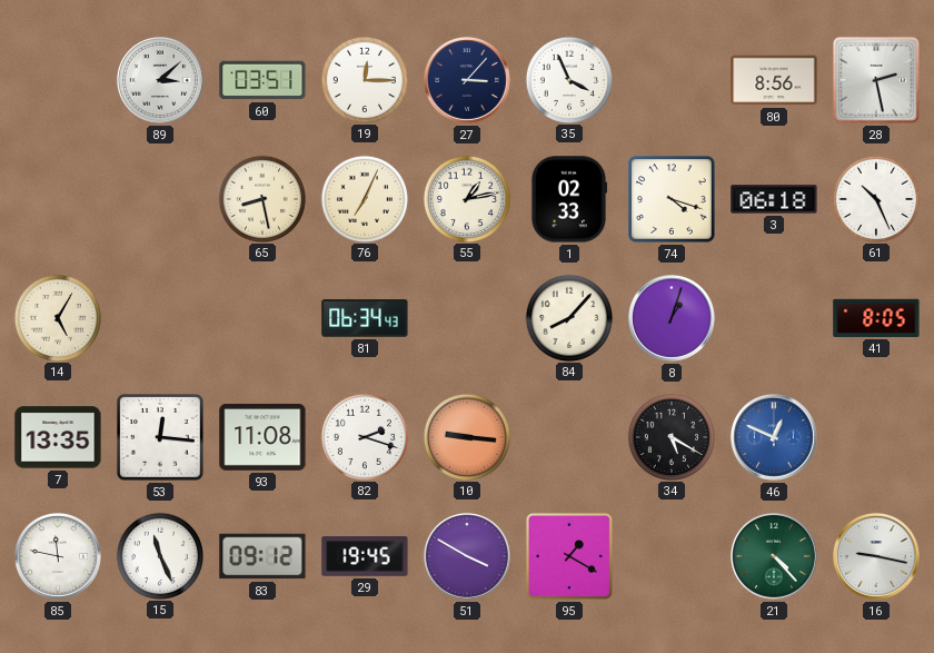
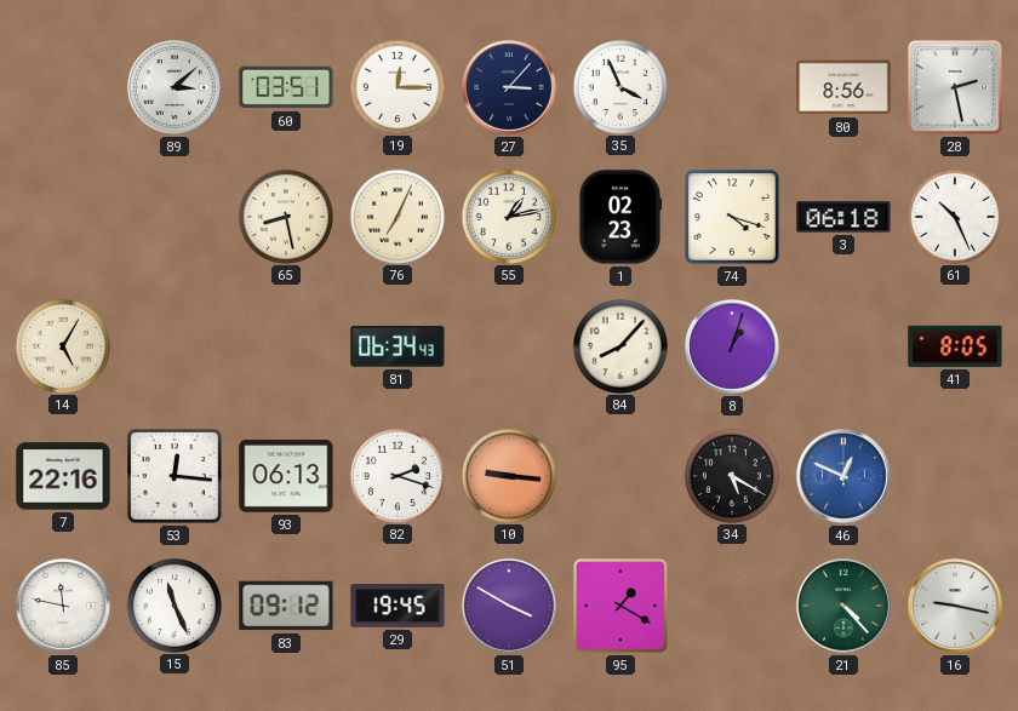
1: 02:33 -> 02:23
7: 13:35 -> 22:16
93: 11:08 -> 06:13
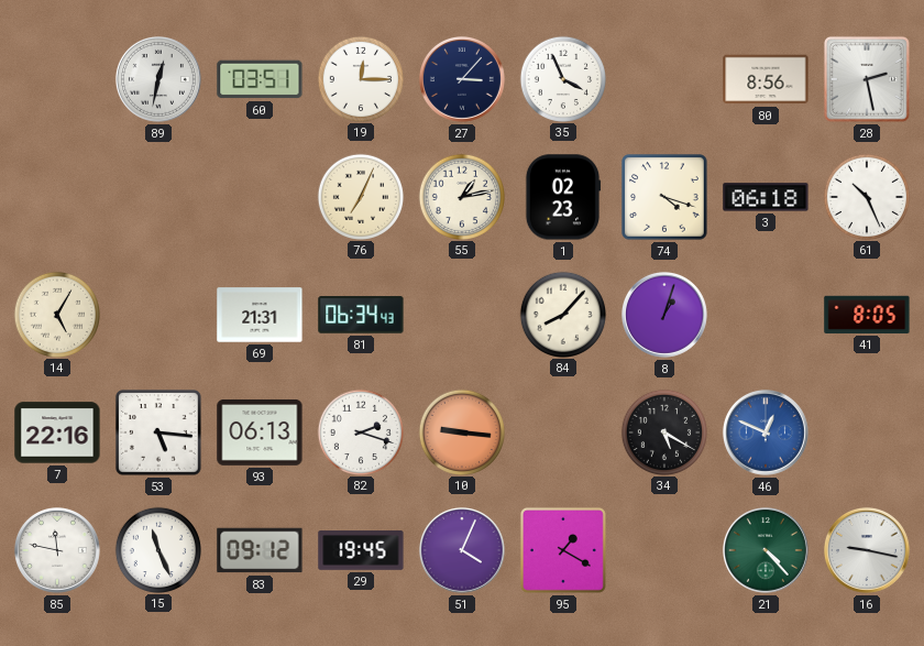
89: 3:08 -> 12:32
65: 8:28 -> none
69: none -> 21:31
53: 12:16 -> 5:16
51: 3:50 -> 4:04
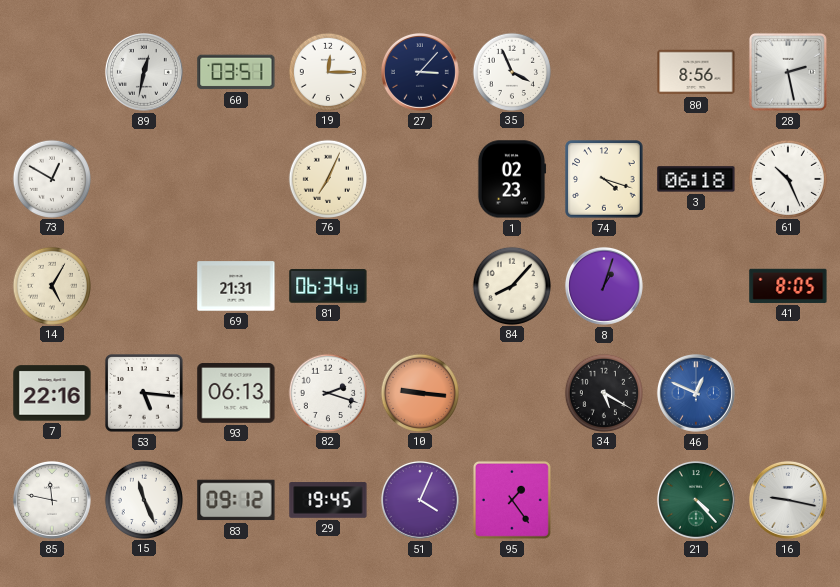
73: none -> 12:50
55: 1:13 -> none
95: 1:20 -> 1:24
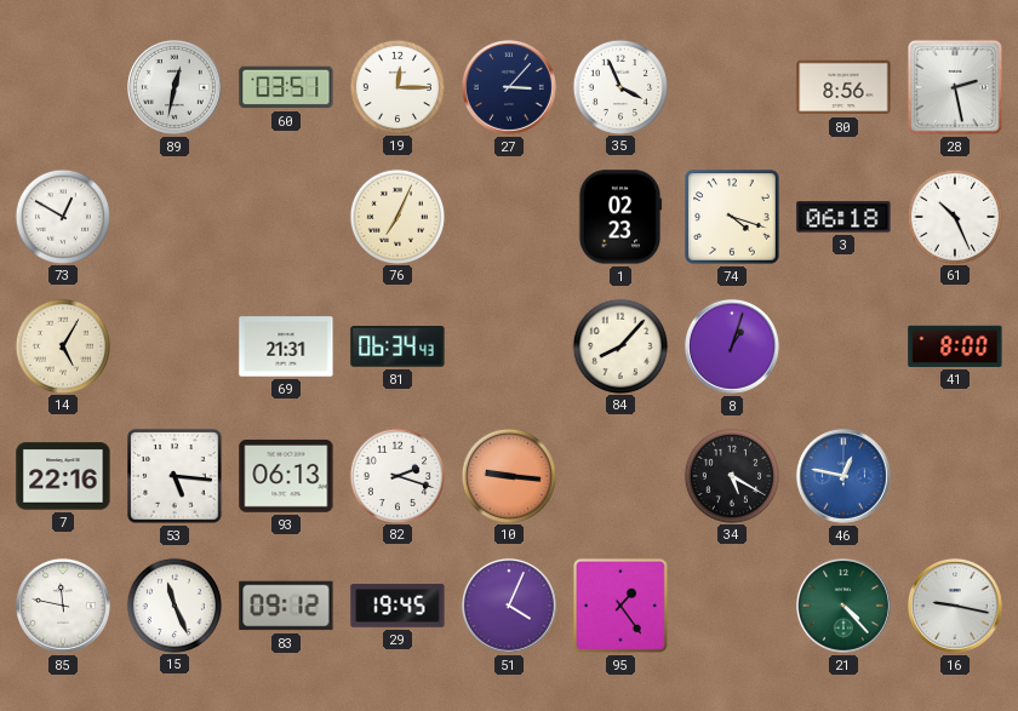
41: 8:05 -> 8:00
46: 12:49 -> 12:47
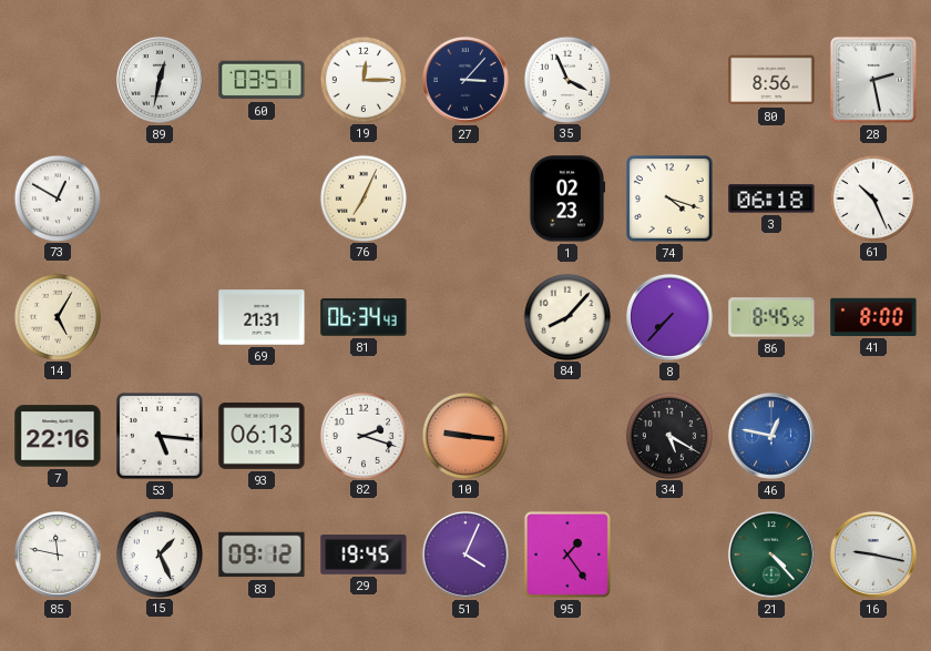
8: 1:03 -> 7:37
86: none -> 8:45
15: 11:26 -> 1:26
